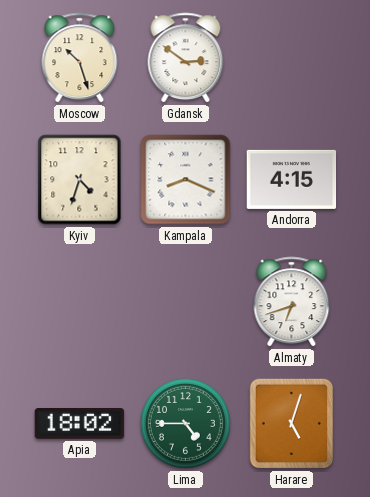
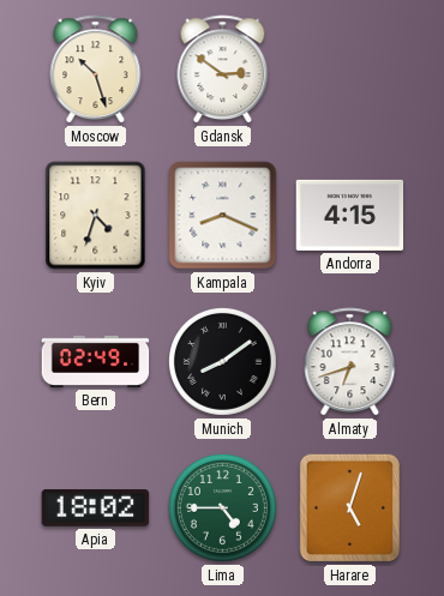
Bern: none -> 02:49
Munich: none -> 8:09
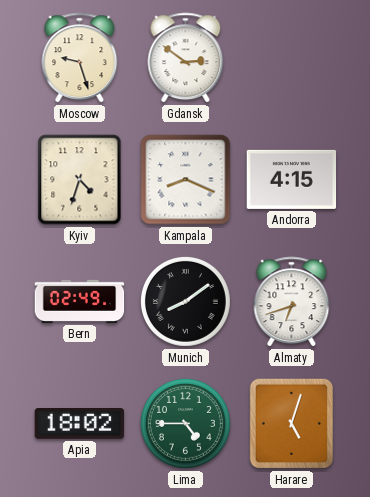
Moscow: 10:27 -> 9:27
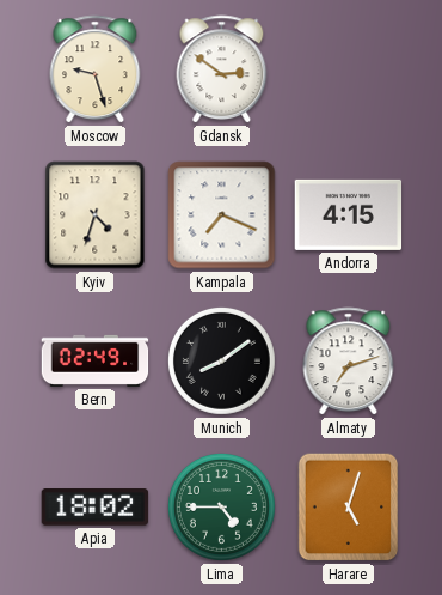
Kampala: 8:19 -> 7:19
Almaty: 6:42 -> 7:12
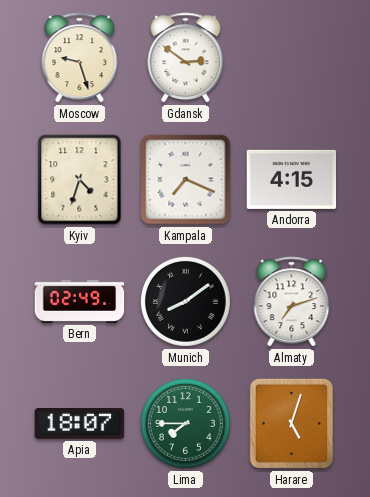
Apia: 18:02 -> 18:07
Lima: 4:45 -> 7:45
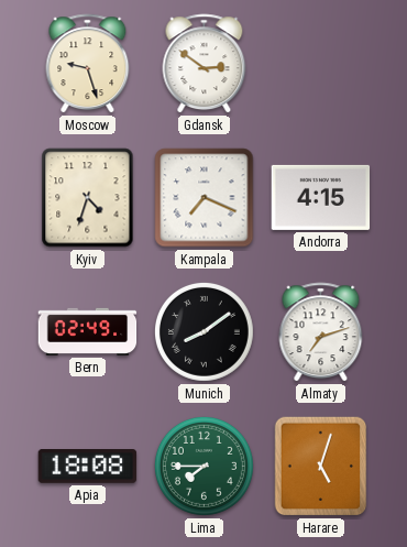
Apia: 18:07 -> 18:08
